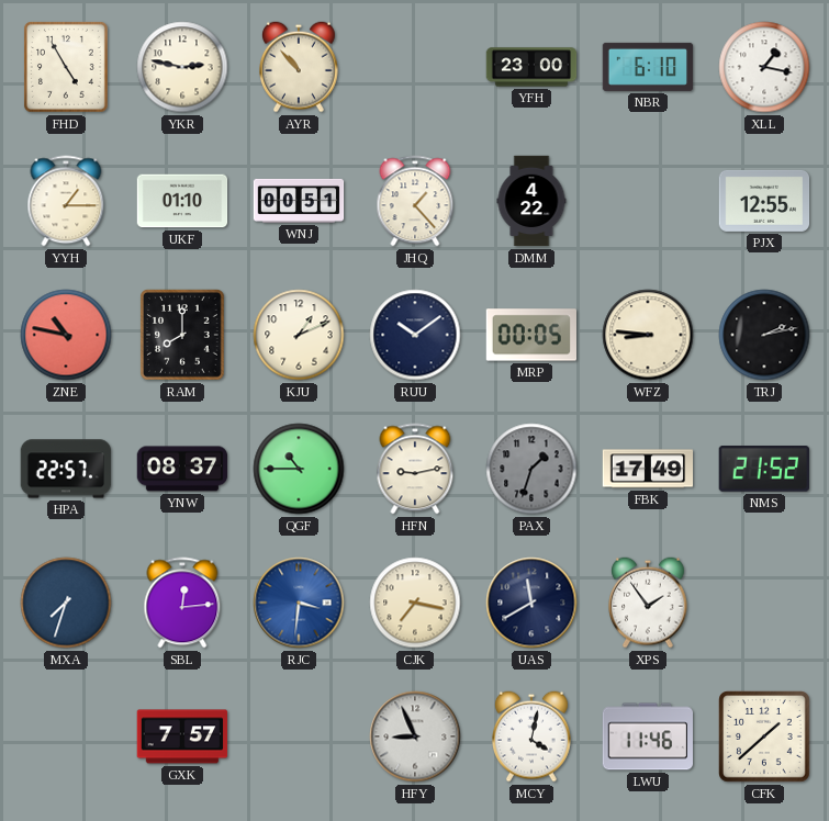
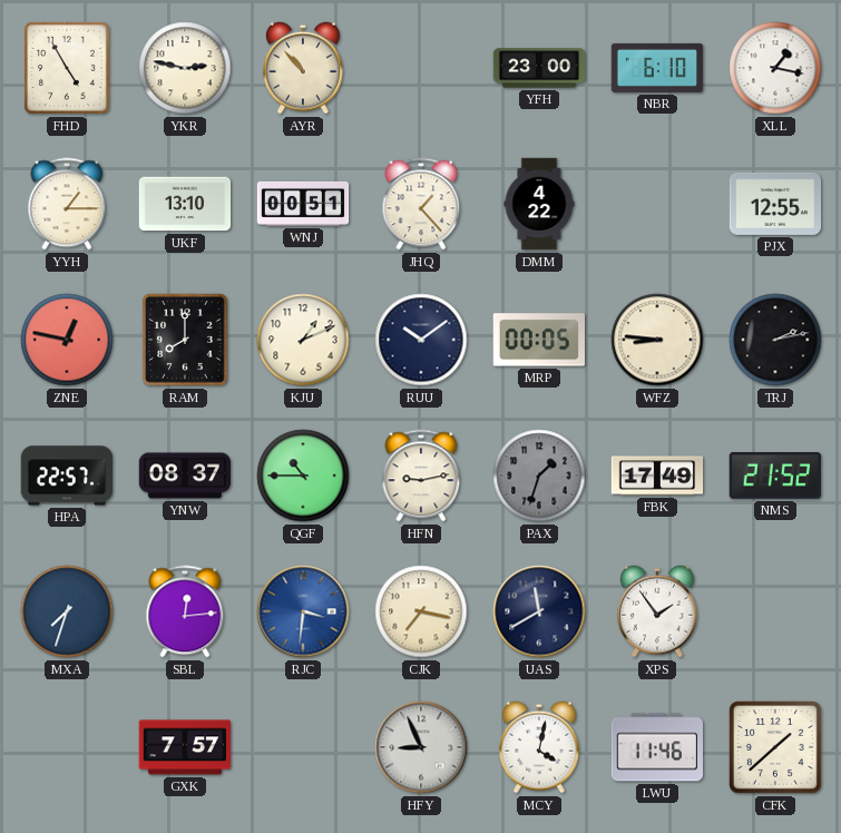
UKF: 01:10 -> 13:10
ZNE: 10:47 -> 12:47
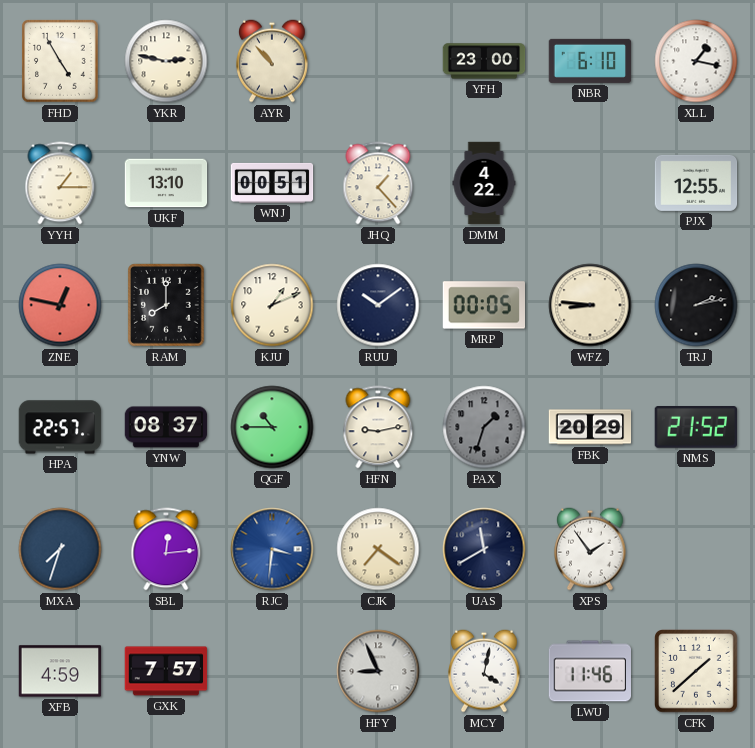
FBK: 17:49 -> 20:29
CJK: 7:17 -> 7:21
XFB: none -> 4:59
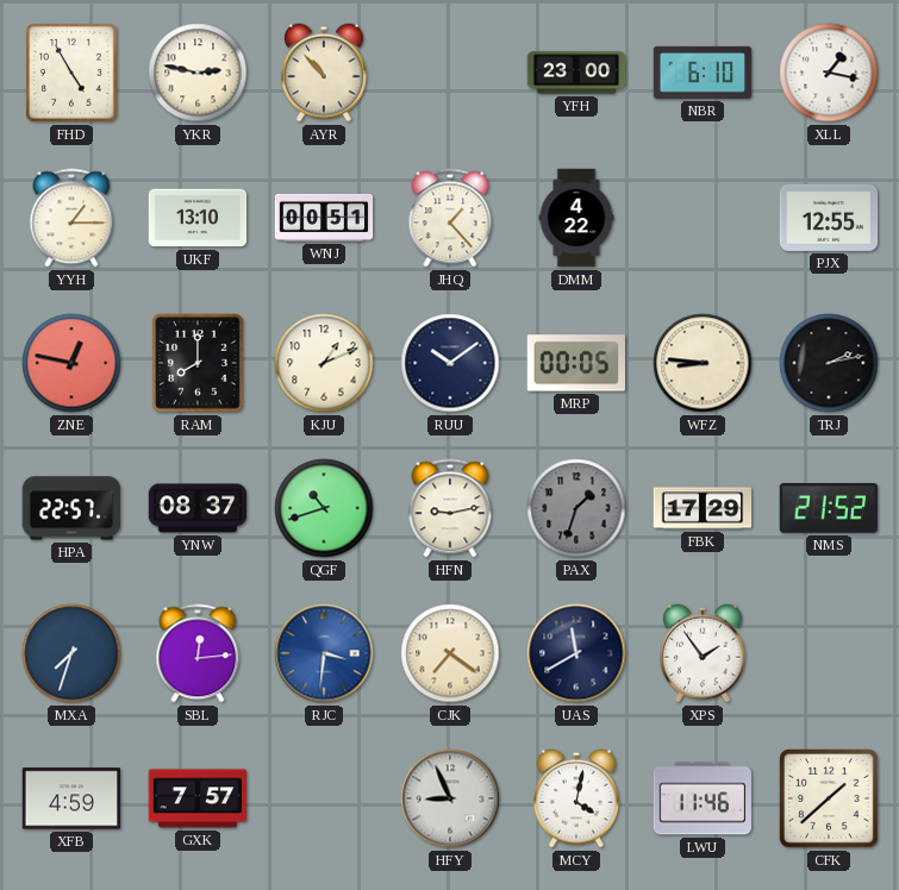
QGF: 10:45 -> 10:42
FBK: 20:29 -> 17:29
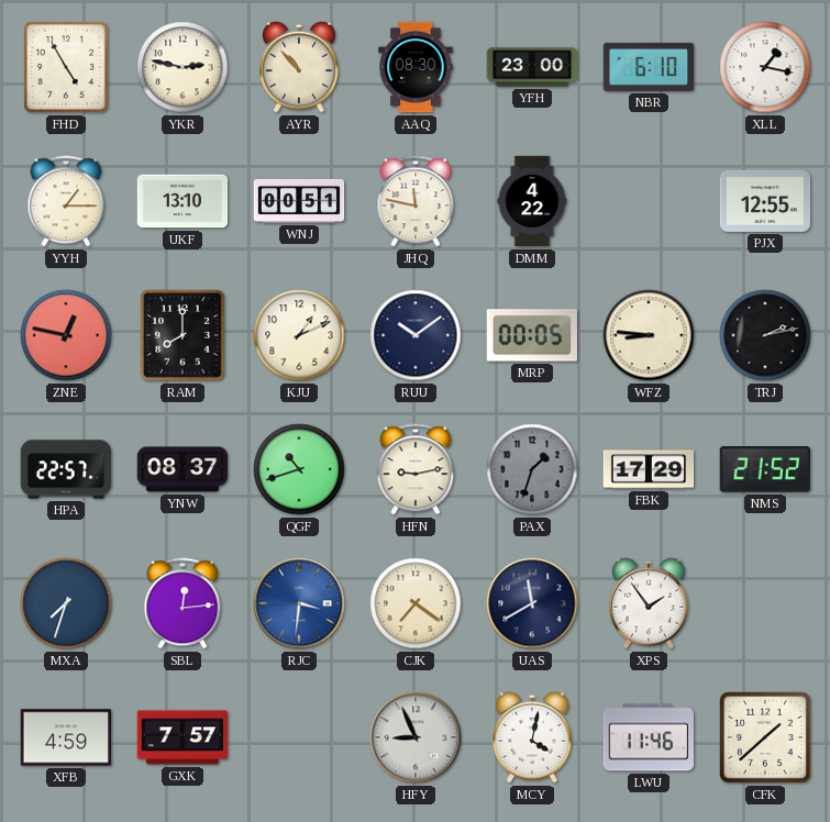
AAQ: none -> 08:30
JHQ: 1:23 -> 11:47
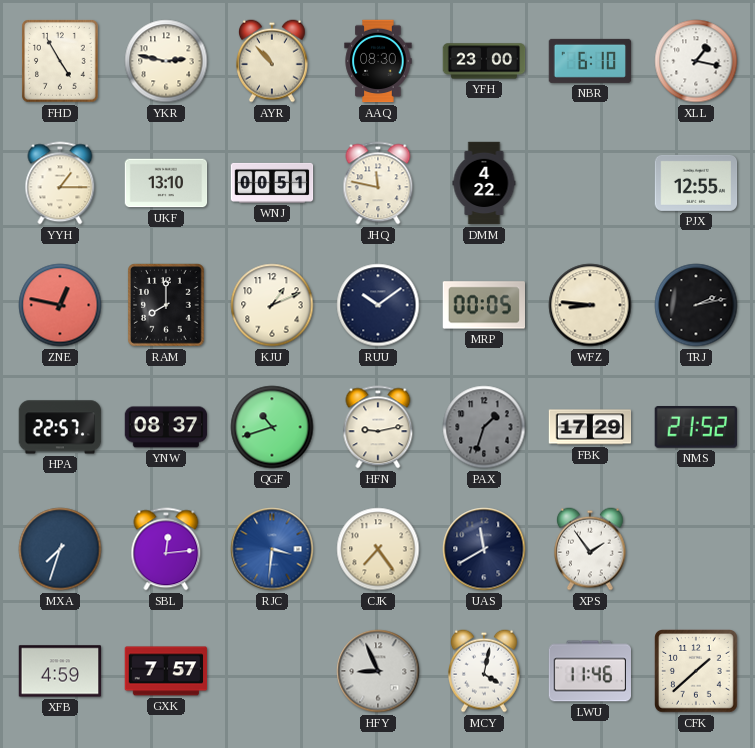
CJK: 7:21 -> 7:24
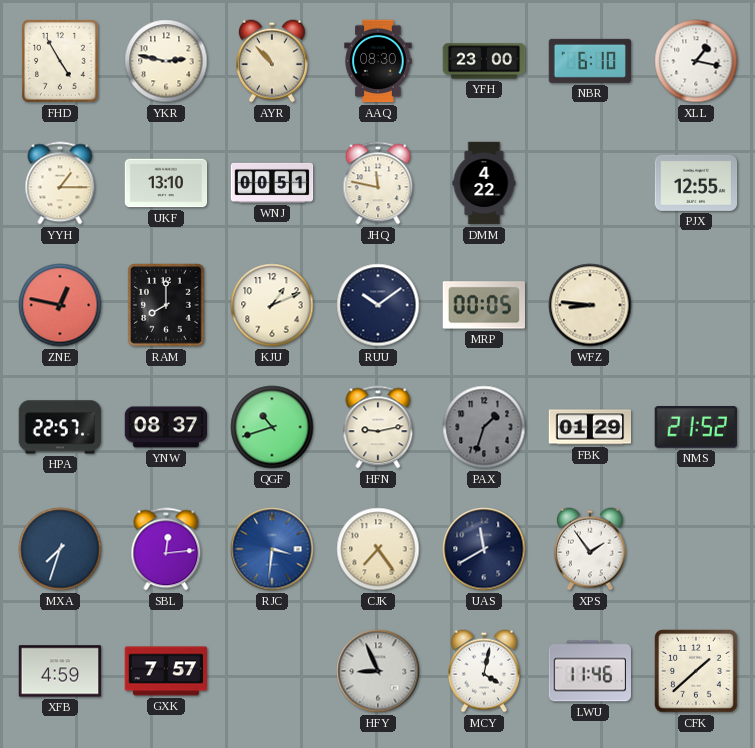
TRJ: 2:13 -> none
FBK: 17:29 -> 01:29
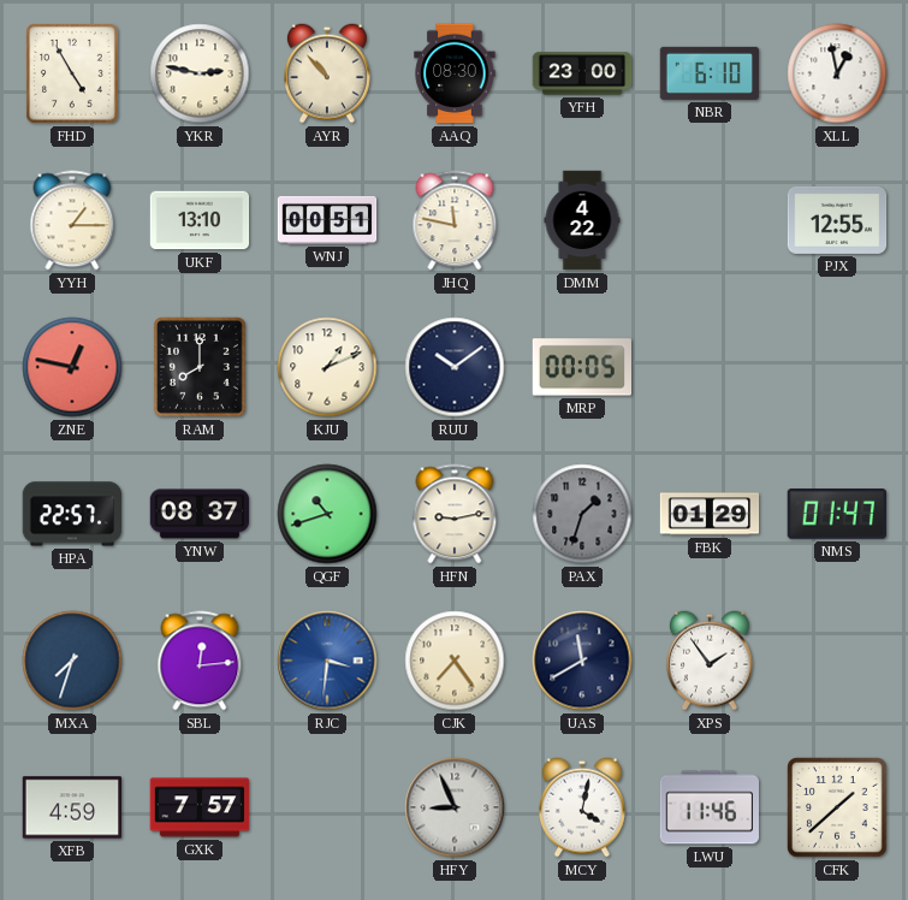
XLL: 1:17 -> 12:58
WFZ: 8:46 -> none
NMS: 21:52 -> 01:47
